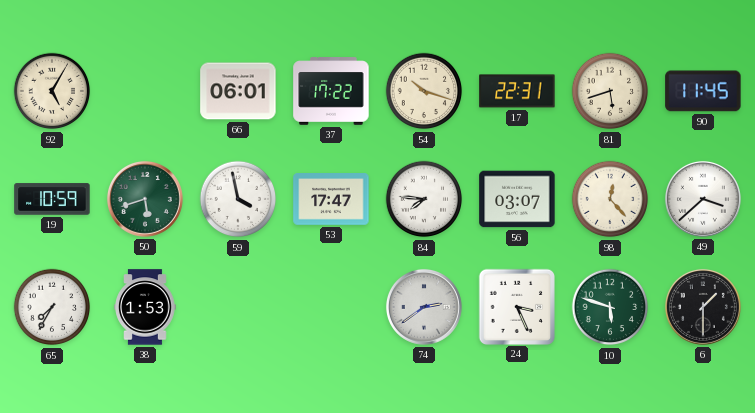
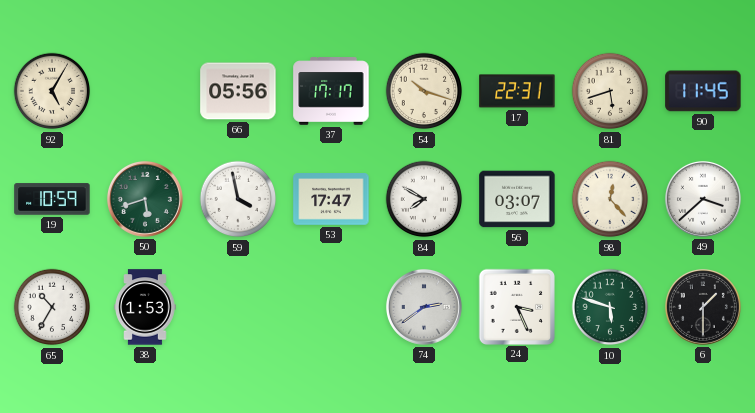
66: 06:01 -> 05:56
37: 17:22 -> 17:17
84: 7:46 -> 7:50
65: 7:35 -> 10:35
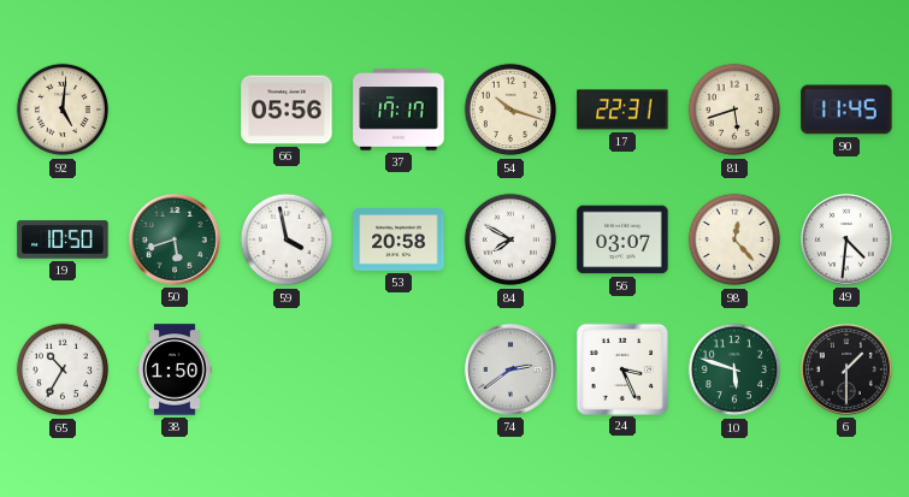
92: 5:05 -> 5:01
19: 10:59 -> 10:50
53: 17:47 -> 20:58
49: 3:38 -> 4:31
38: 1:53 -> 1:50
